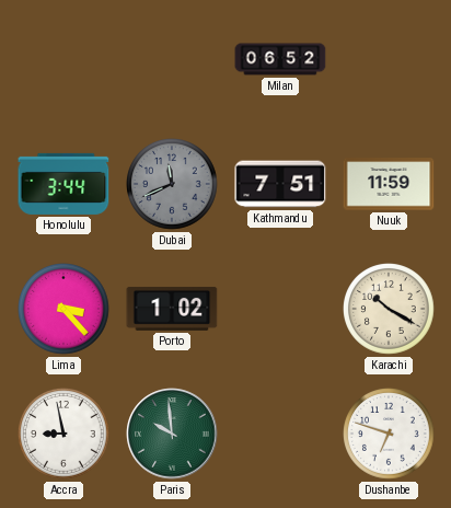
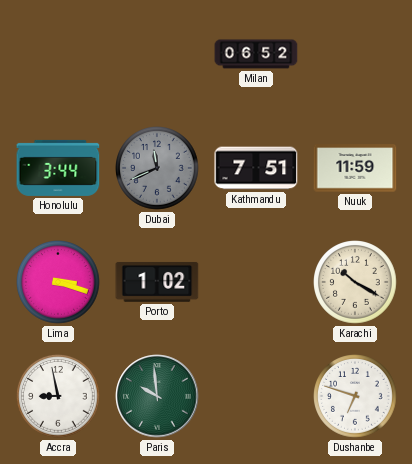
Lima: 3:23 -> 3:18
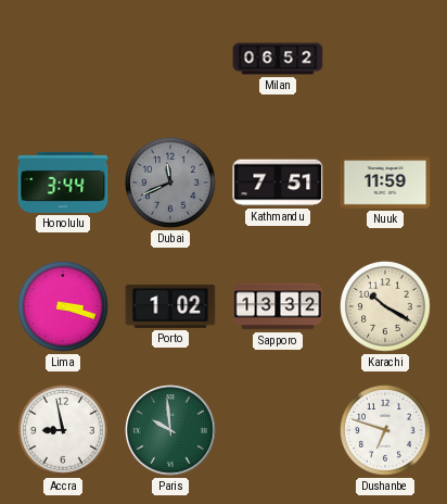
Sapporo: none -> 13:32
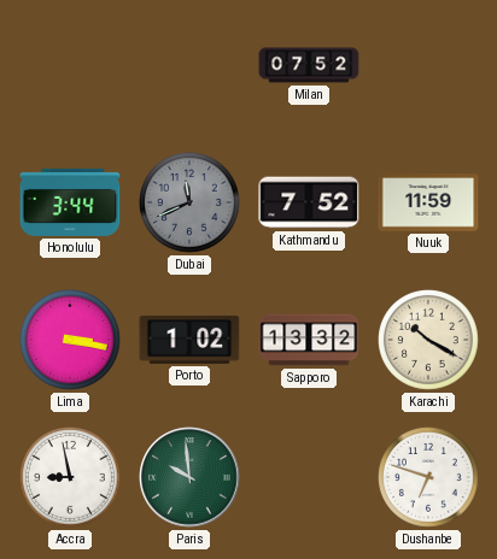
Milan: 06:52 -> 07:52
Kathmandu: 7:51 -> 7:52
Lima: 3:18 -> 3:17
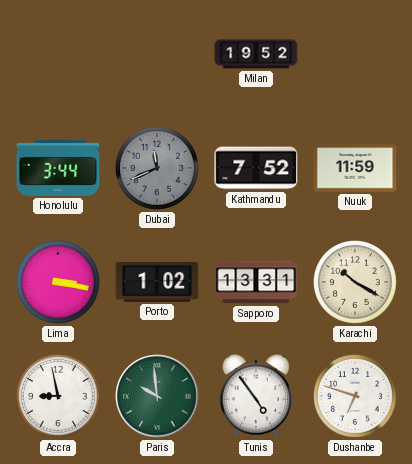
Milan: 07:52 -> 19:52
Sapporo: 13:32 -> 13:31
Tunis: none -> 4:54
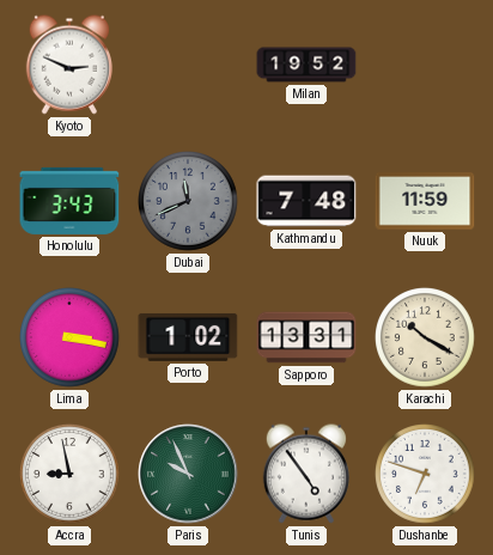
Kyoto: none -> 2:49
Honolulu: 3:44 -> 3:43
Kathmandu: 7:52 -> 7:48
Paris: 9:59 -> 9:56
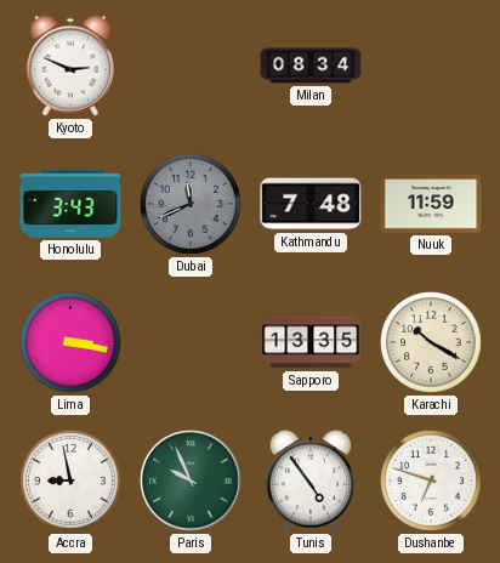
Milan: 19:52 -> 08:34
Porto: 1:02 -> none
Sapporo: 13:31 -> 13:35
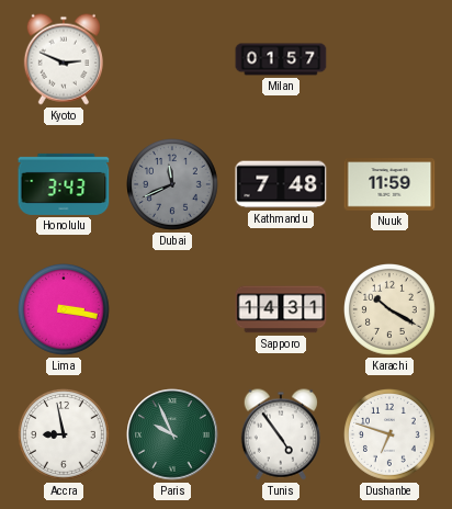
Milan: 08:34 -> 01:57
Sapporo: 13:35 -> 14:31
